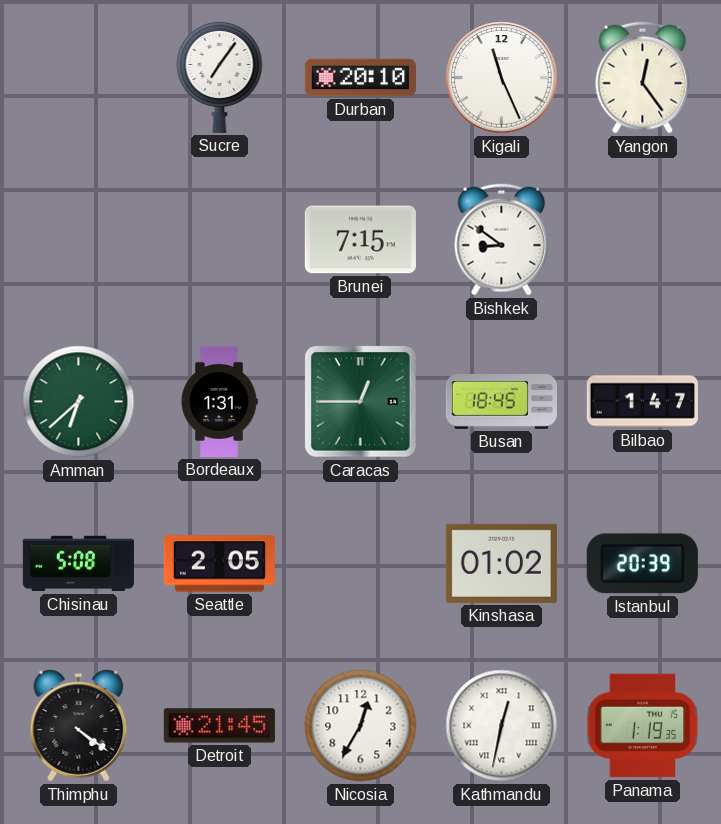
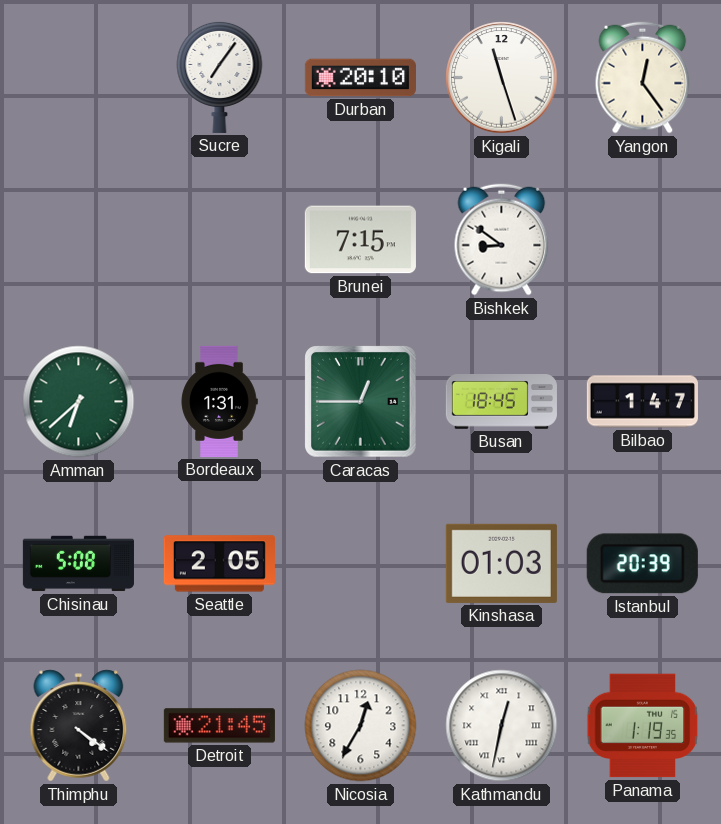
Kigali: 11:26 -> 11:27
Kinshasa: 01:02 -> 01:03
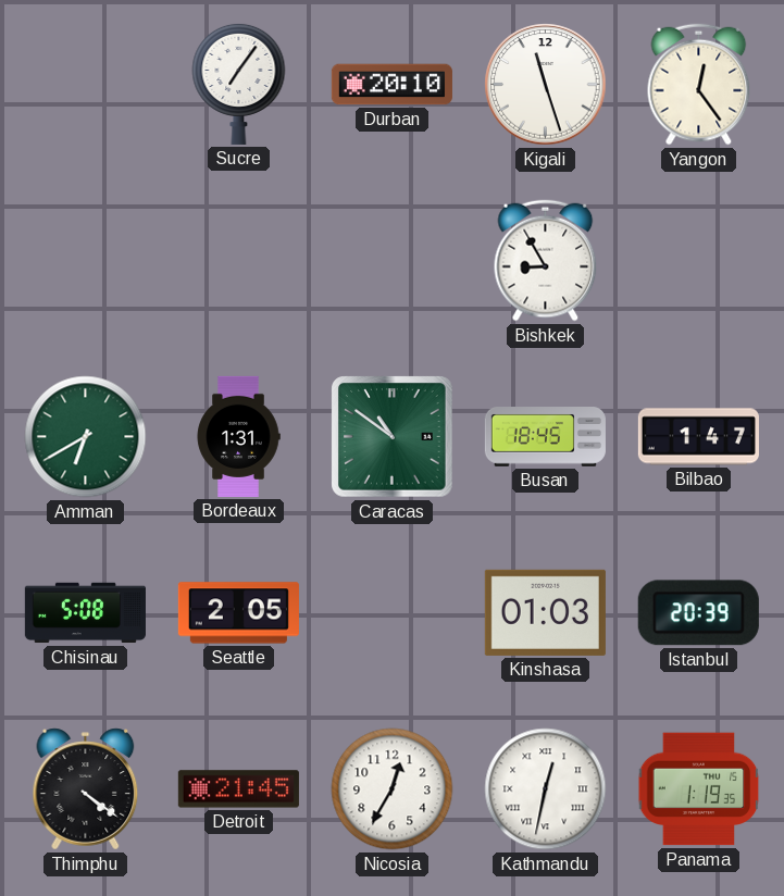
Brunei: 7:15 -> none
Bishkek: 8:51 -> 8:55
Amman: 6:38 -> 6:40
Caracas: 12:45 -> 10:51
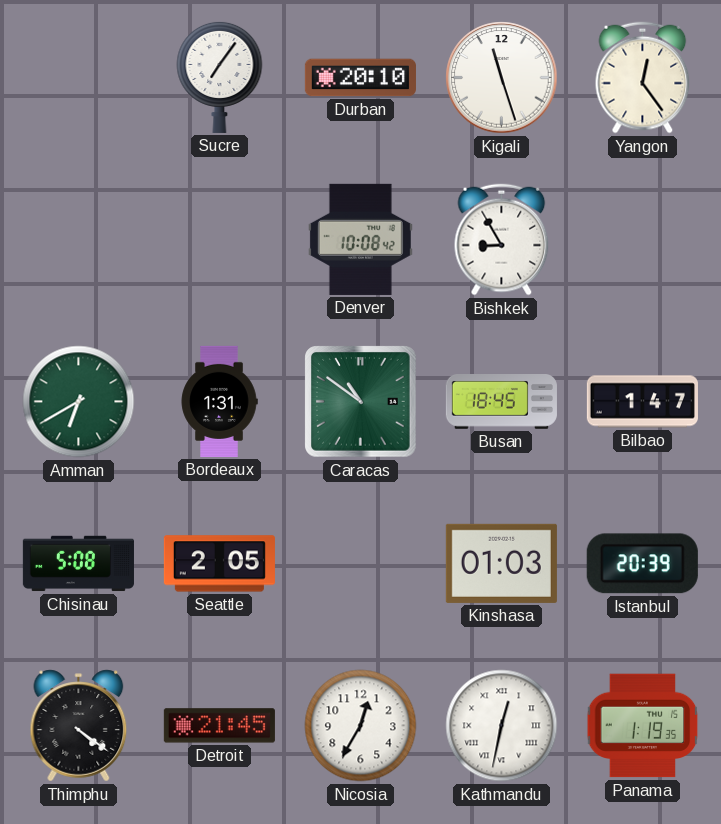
Denver: none -> 10:08
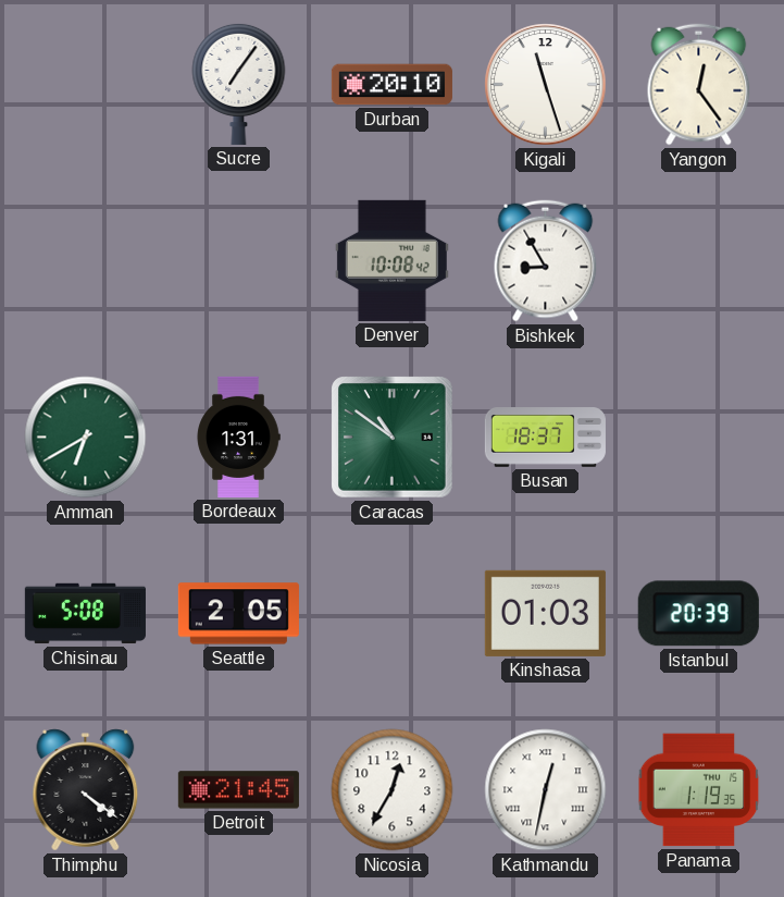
Busan: 18:45 -> 18:37
Bilbao: 1:47 -> none
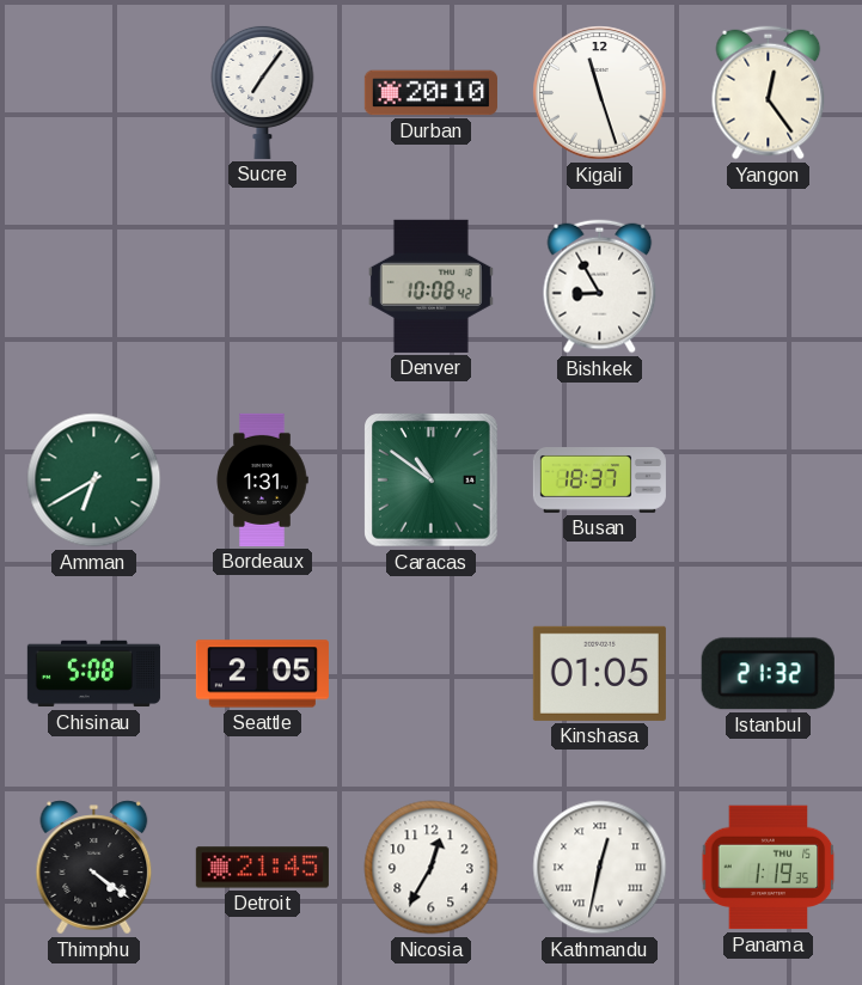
Kinshasa: 01:03 -> 01:05
Istanbul: 20:39 -> 21:32
